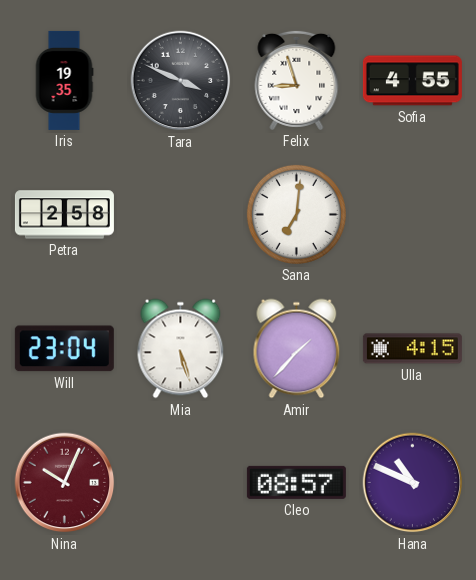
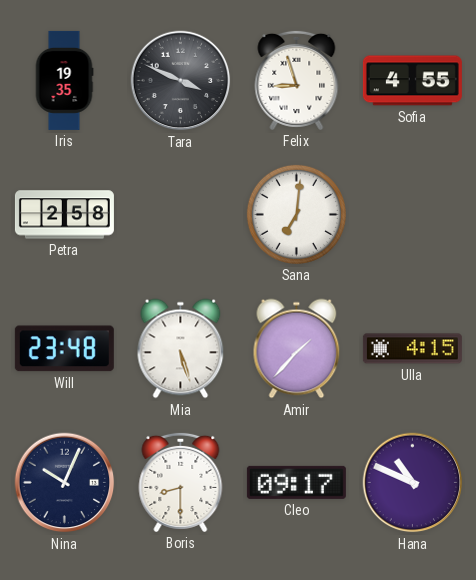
Will: 23:04 -> 23:48
Nina dial: burgundy -> navy
Boris: none -> 8:30
Cleo: 08:57 -> 09:17
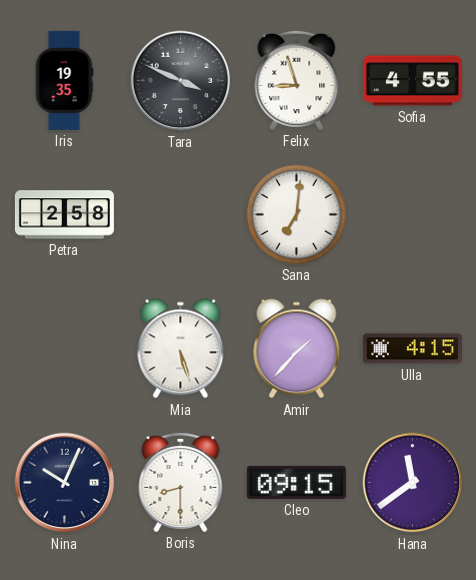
Will: 23:48 -> none
Cleo: 09:17 -> 09:15
Hana: 10:49 -> 11:39
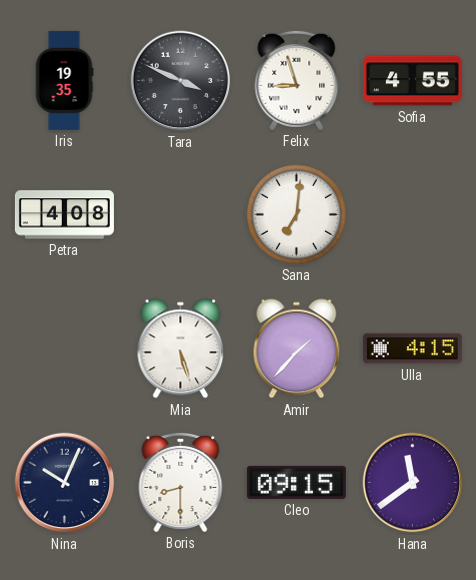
Petra: 2:58 -> 4:08
